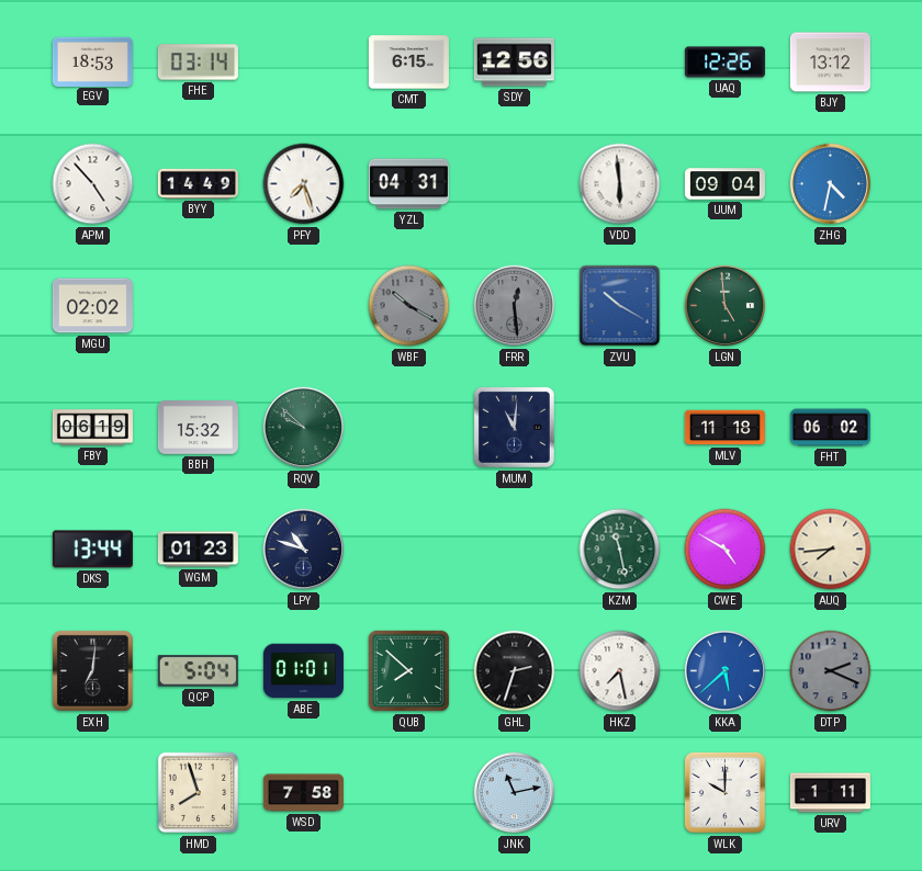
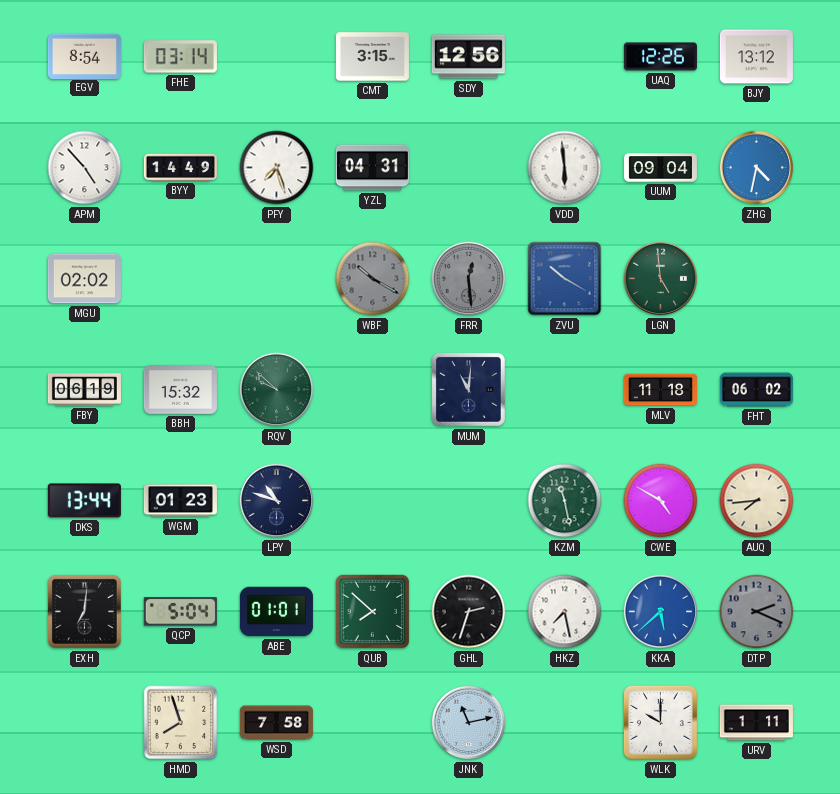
EGV: 18:53 -> 8:54
CMT: 6:15 -> 3:15
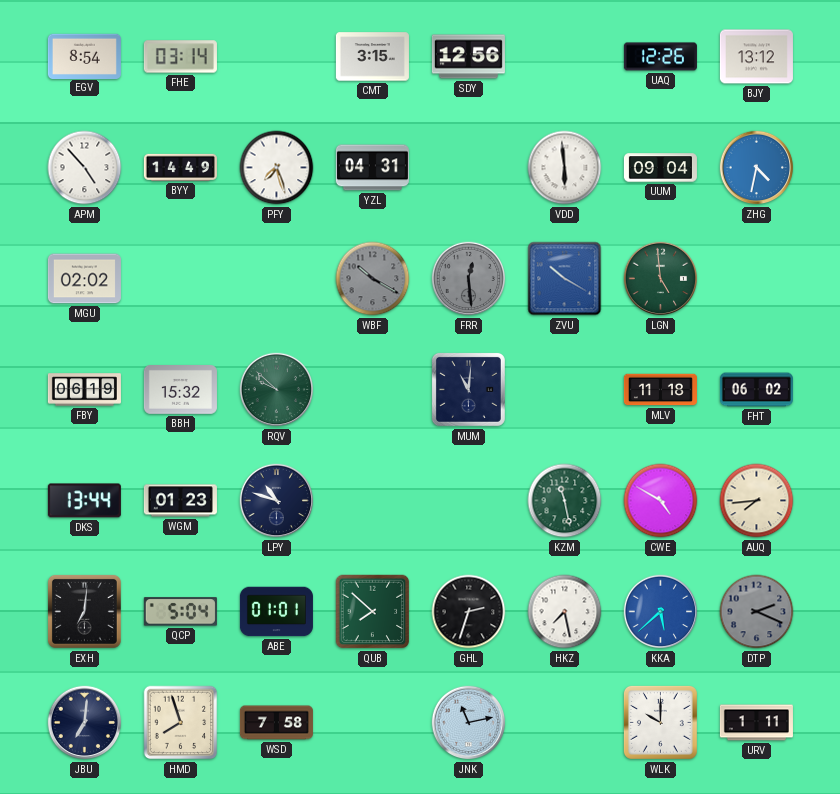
JBU: none -> 7:01
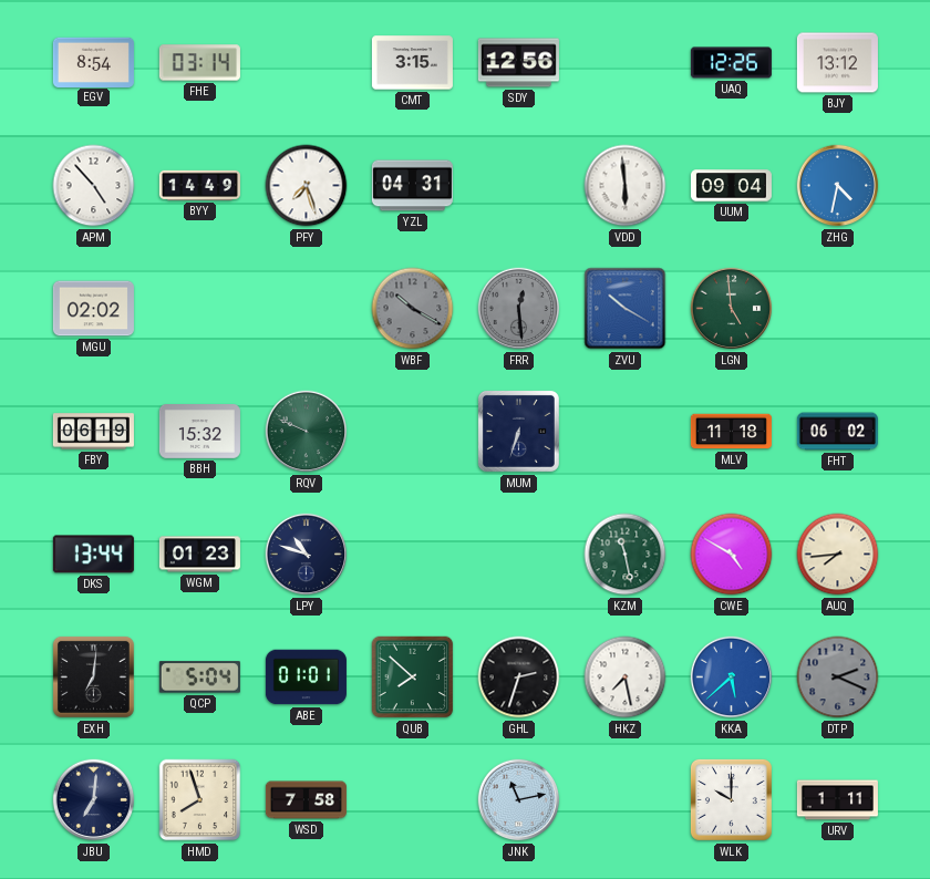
RQV: 9:52 -> 9:49
MUM: 11:01 -> 6:33
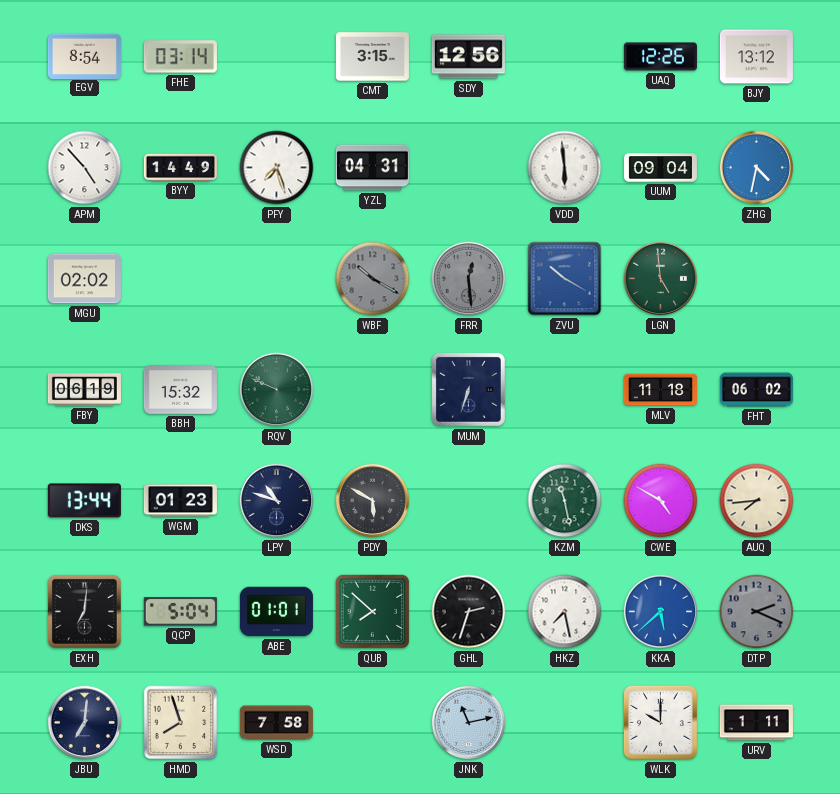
PDY: none -> 5:50
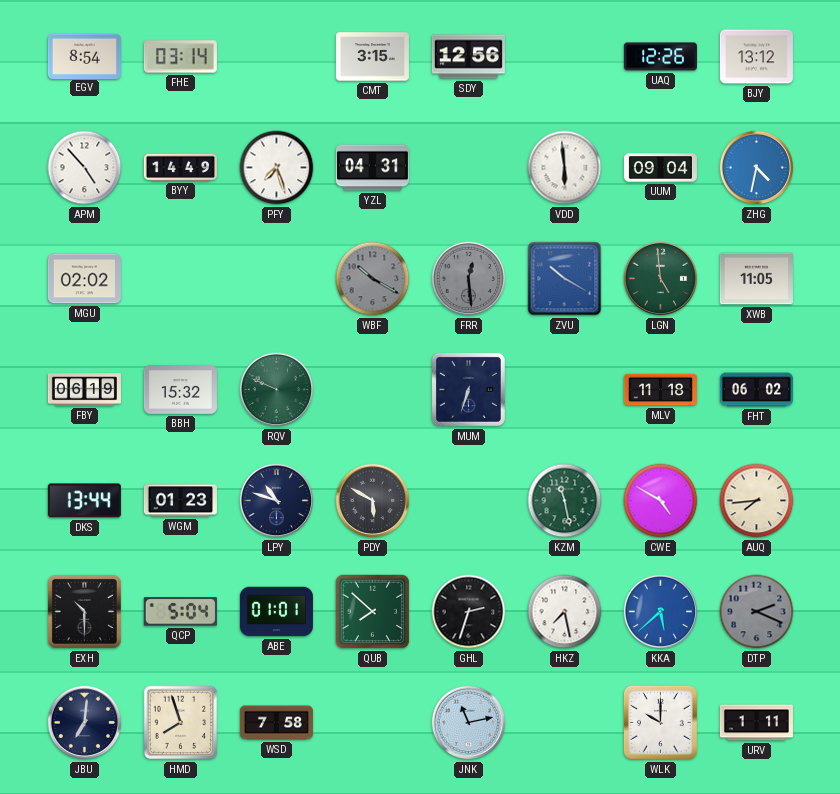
XWB: none -> 11:05
EXH: 7:01 -> 10:30
